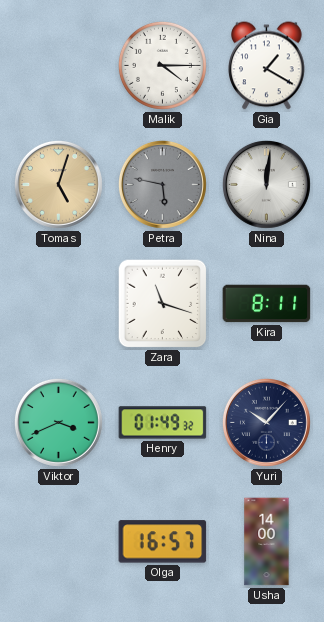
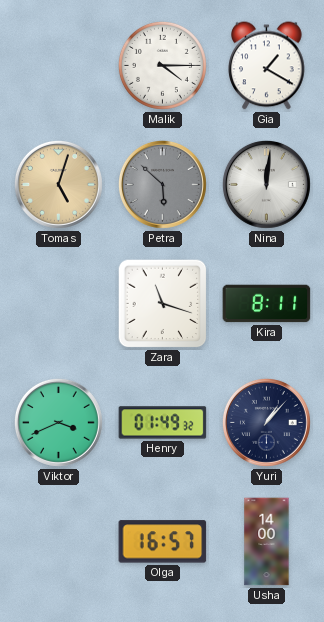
Petra: 5:47 -> 5:52
Yuri: 10:07 -> 1:07
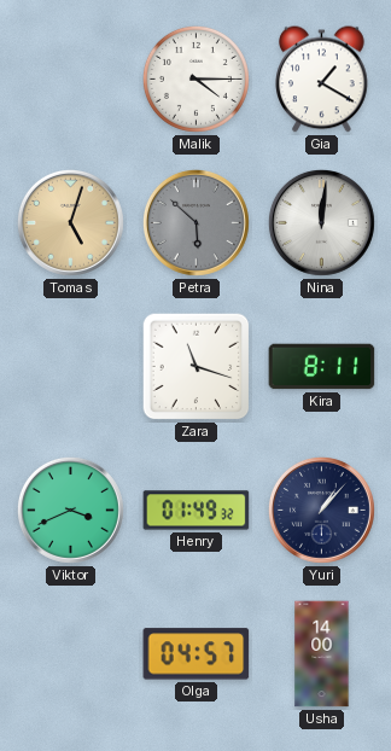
Olga: 16:57 -> 04:57
